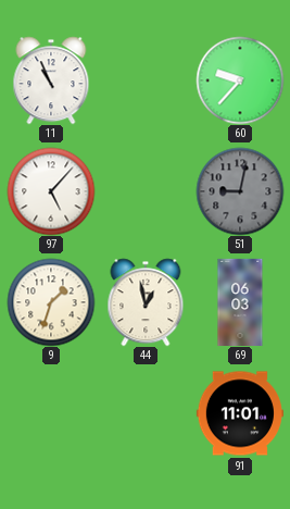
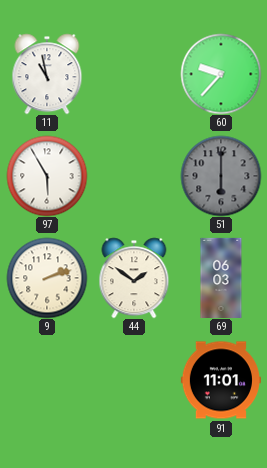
11: 10:56 -> 10:58
97: 5:07 -> 5:55
51: 9:02 -> 6:00
9: 1:33 -> 2:12
44: 12:58 -> 1:51
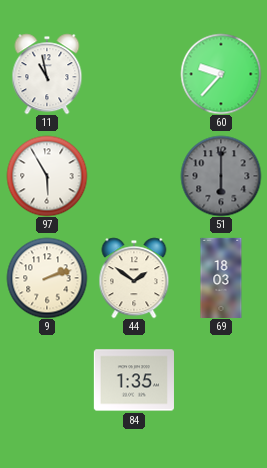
69: 06:03 -> 18:03
84: none -> 1:35
91: 11:01 -> none
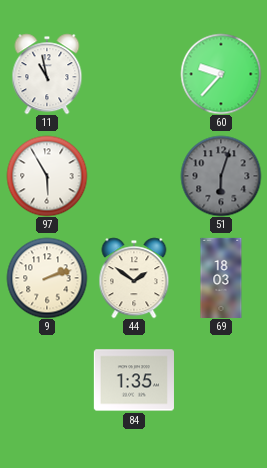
51: 6:00 -> 6:03
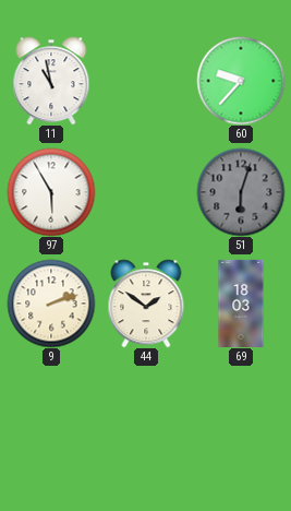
84: 1:35 -> none
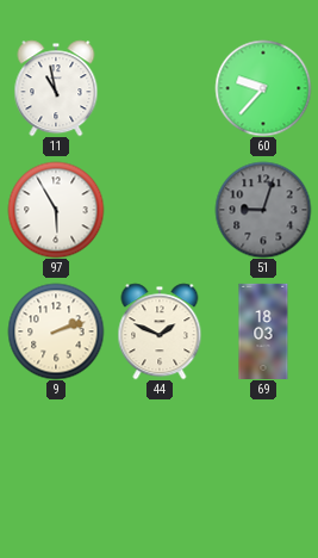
51: 6:03 -> 9:03
44: 1:51 -> 1:49
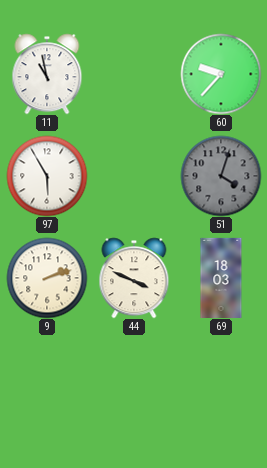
51: 9:03 -> 4:03
44: 1:49 -> 3:49
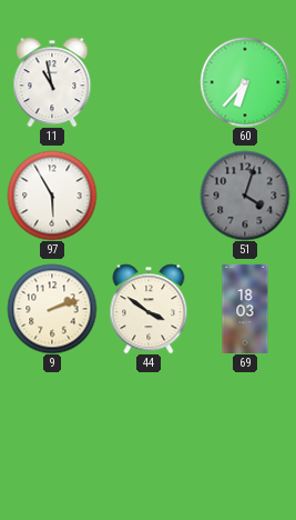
60: 9:37 -> 6:37
44: 3:49 -> 3:51
